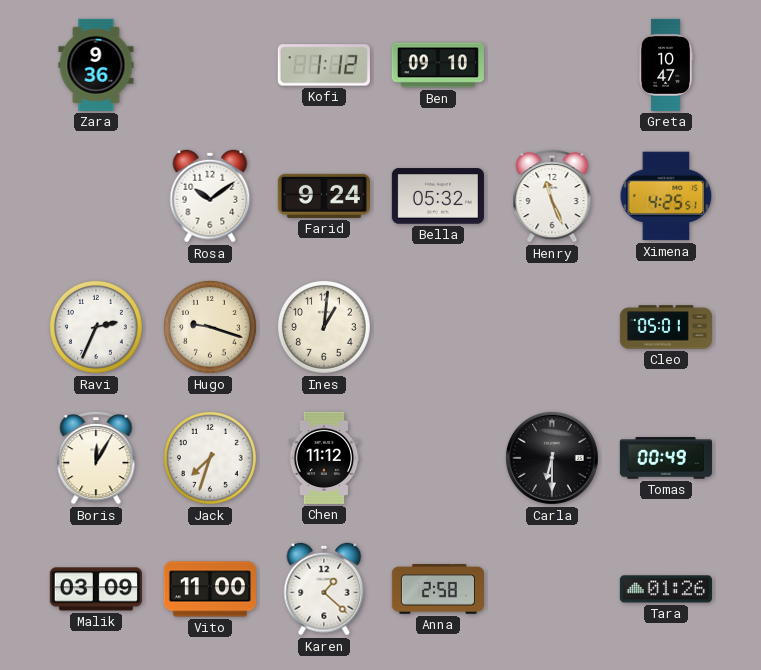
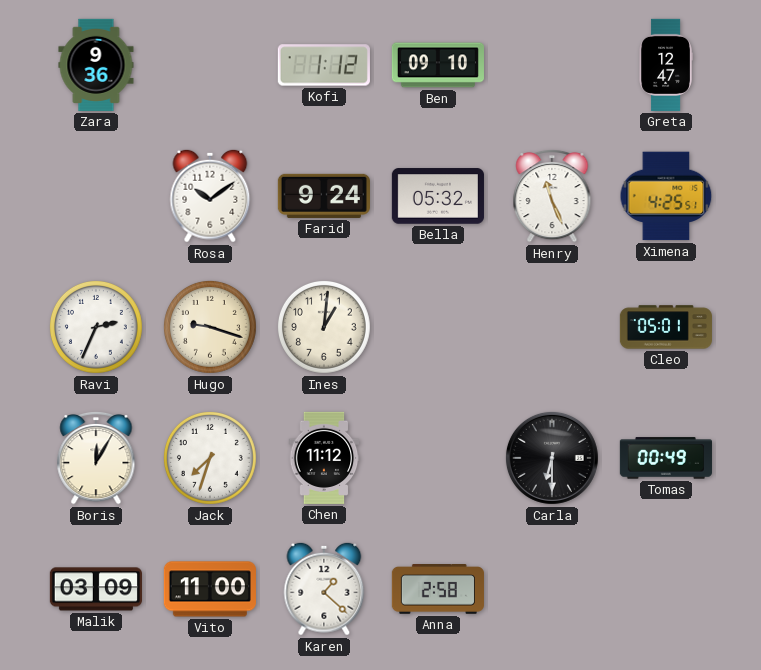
Greta: 10:47 -> 12:47
Tara: 01:26 -> none
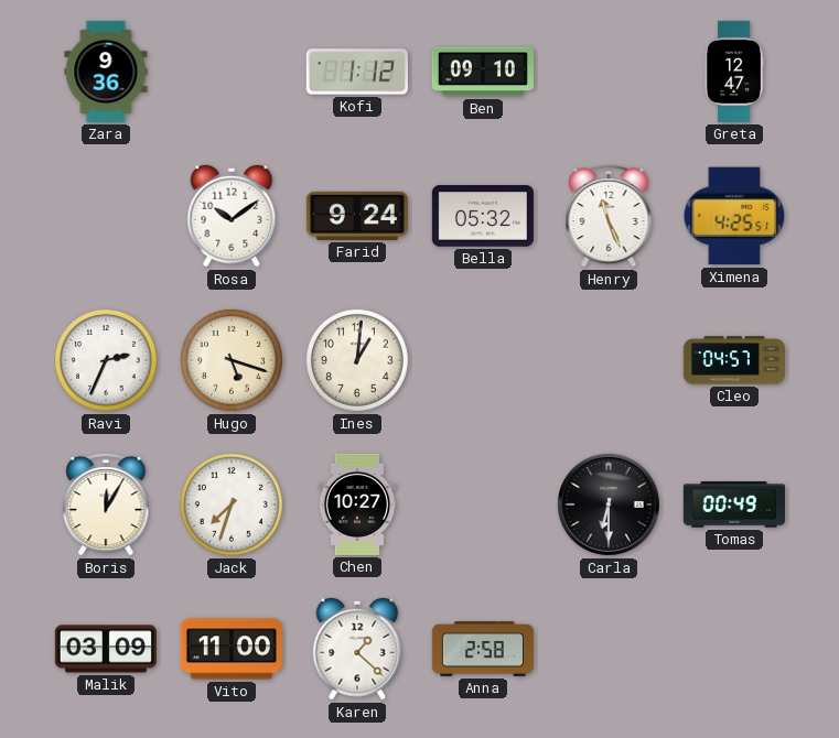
Hugo: 9:18 -> 5:18
Cleo: 05:01 -> 04:57
Chen: 11:12 -> 10:27
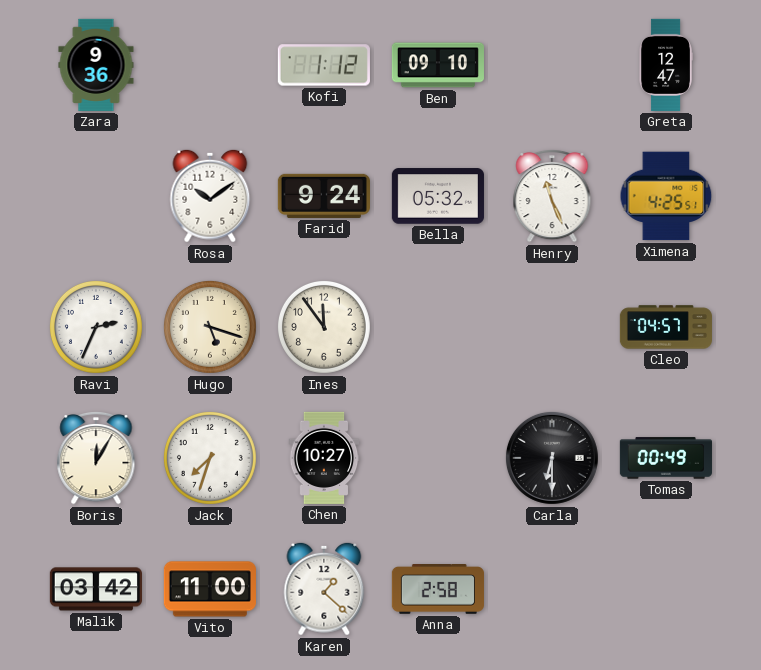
Ines: 1:01 -> 11:54
Malik: 03:09 -> 03:42
